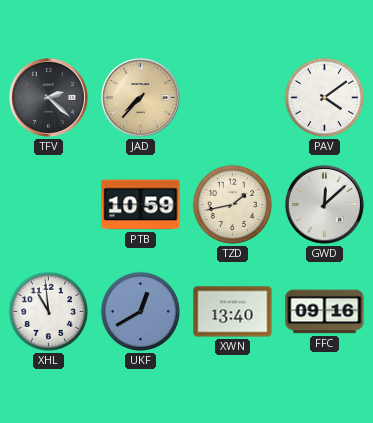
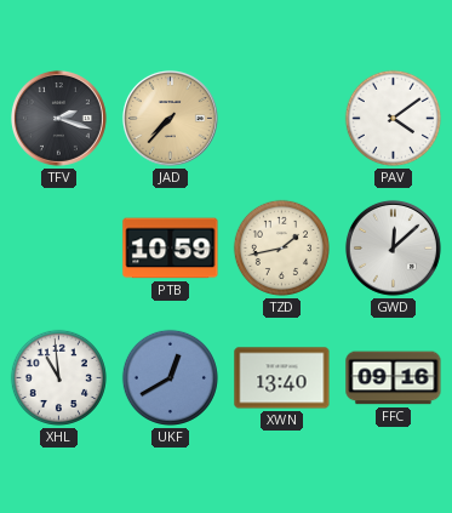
TFV: 2:22 -> 2:18
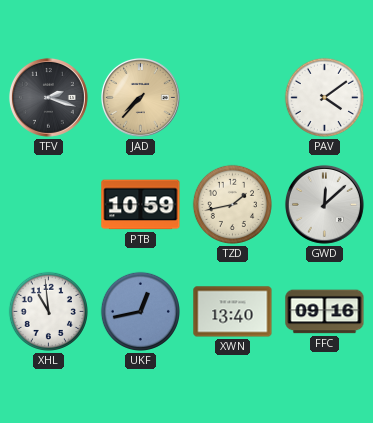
UKF: 12:40 -> 12:43
